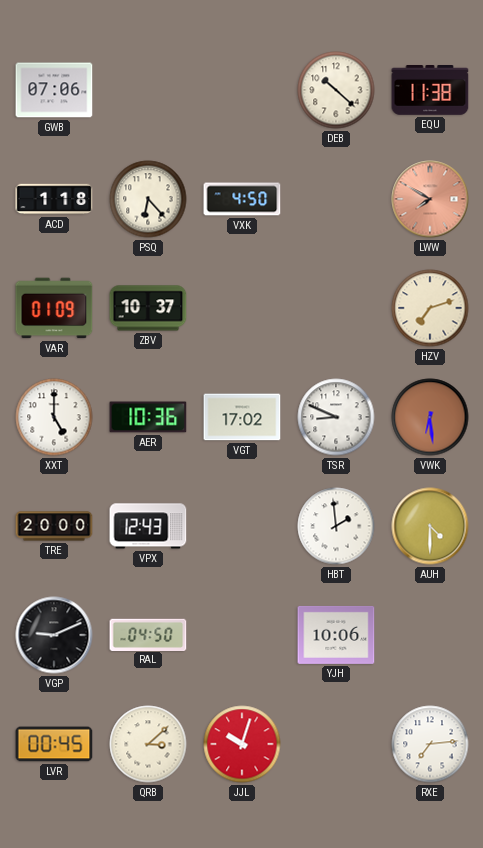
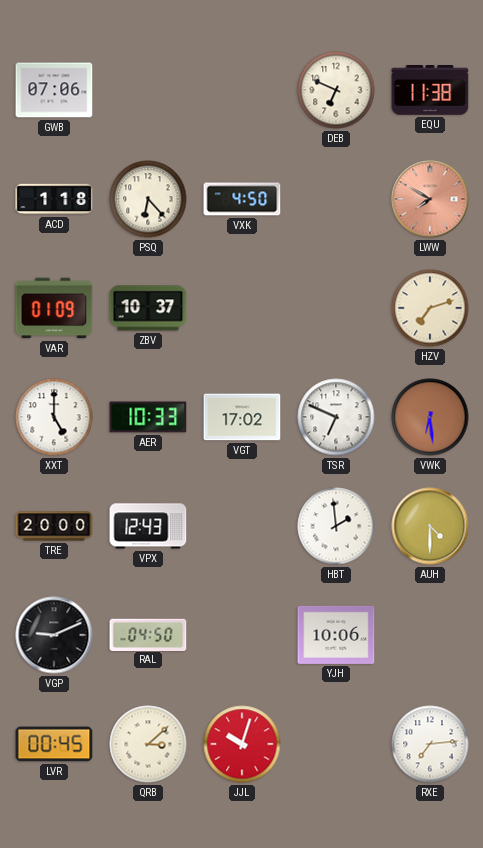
DEB: 10:22 -> 6:49
AER: 10:36 -> 10:33
TSR: 8:49 -> 6:49
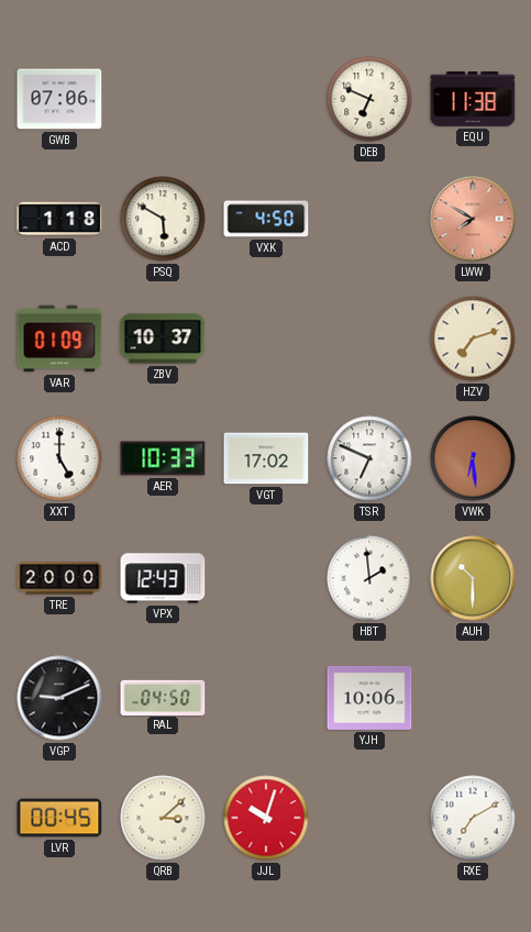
PSQ: 6:23 -> 5:50
AUH: 4:30 -> 10:30
RXE: 7:14 -> 7:10
